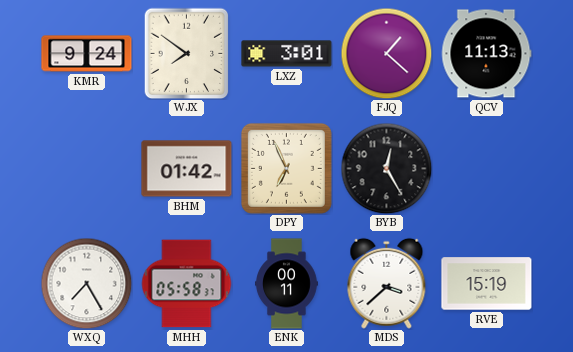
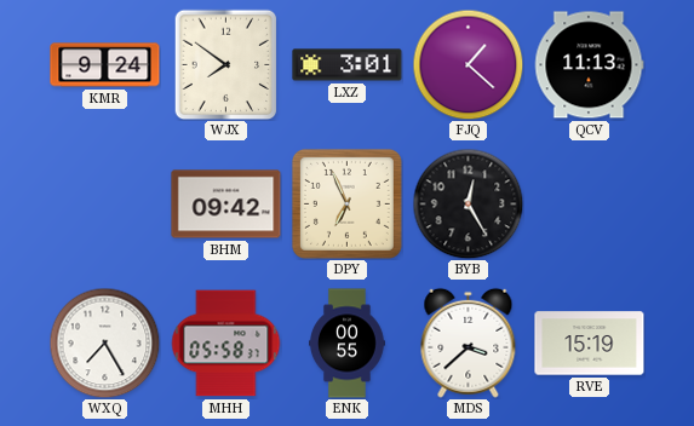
BHM: 01:42 -> 09:42
ENK: 00:11 -> 00:55
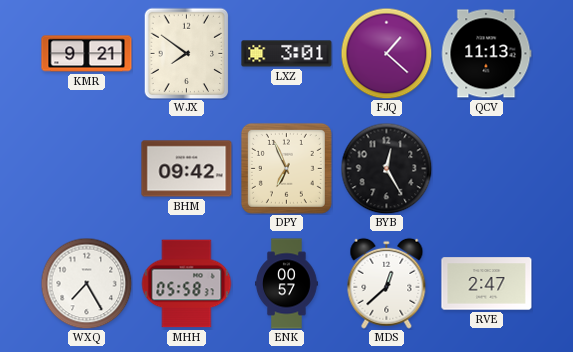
KMR: 9:24 -> 9:21
ENK: 00:55 -> 00:57
MDS: 3:38 -> 12:38
RVE: 15:19 -> 2:47
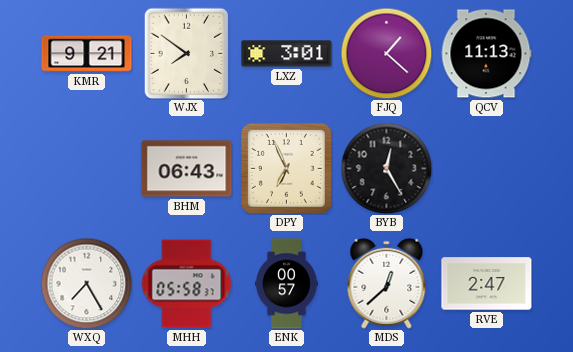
BHM: 09:42 -> 06:43
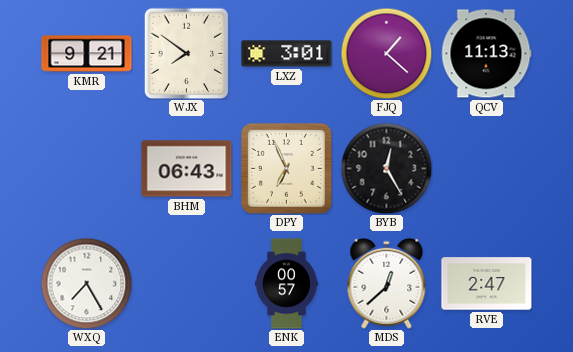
MHH: 05:58 -> none
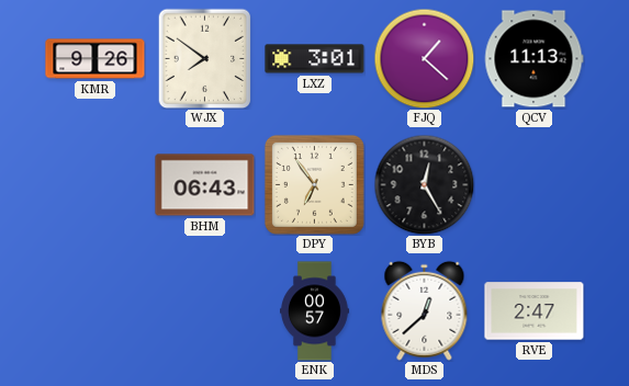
KMR: 9:21 -> 9:26
DPY: 6:56 -> 6:54
WXQ: 7:25 -> none
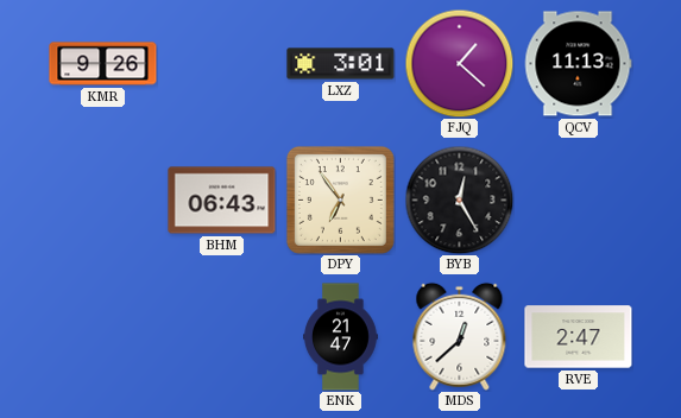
WJX: 7:51 -> none
ENK: 00:57 -> 21:47
